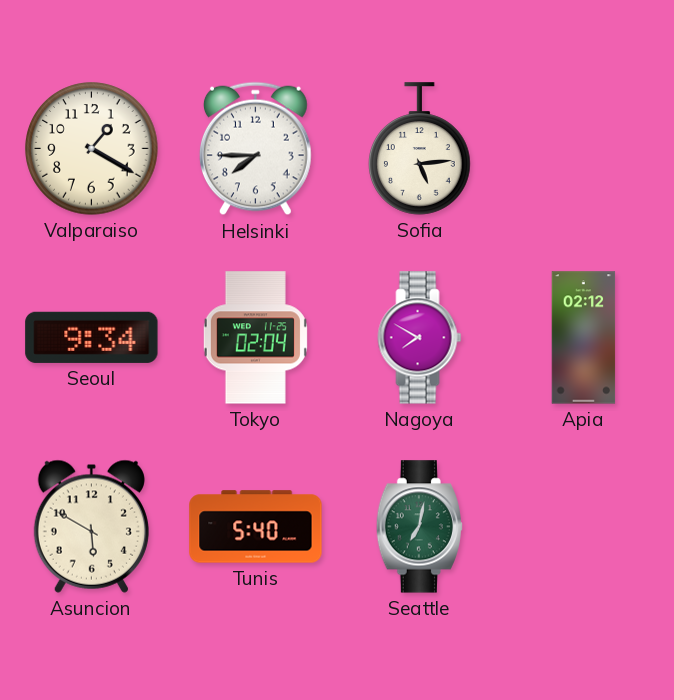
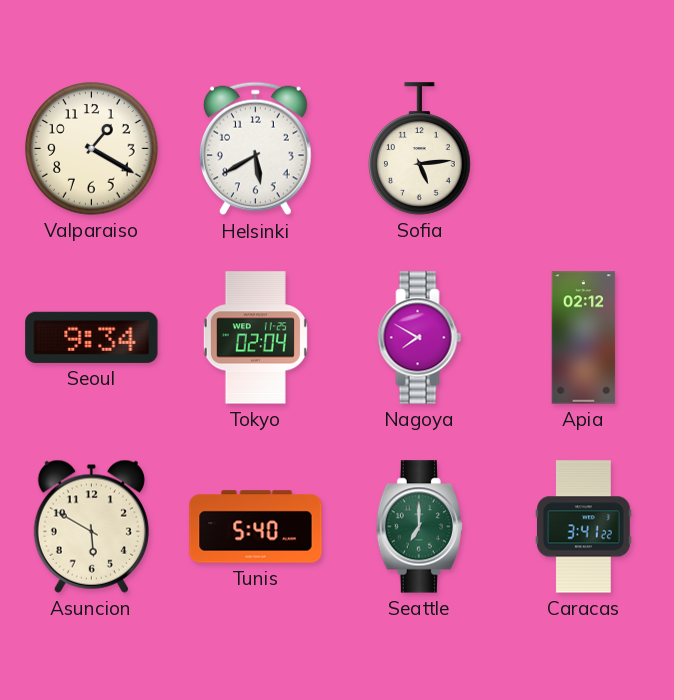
Helsinki: 7:45 -> 5:40
Seattle: 7:02 -> 7:00
Caracas: none -> 3:41
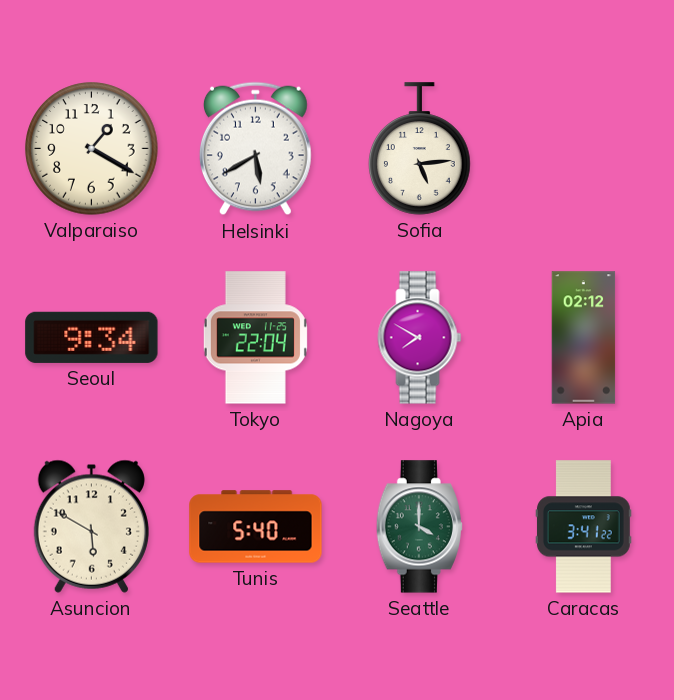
Tokyo: 02:04 -> 22:04
Seattle: 7:00 -> 4:00
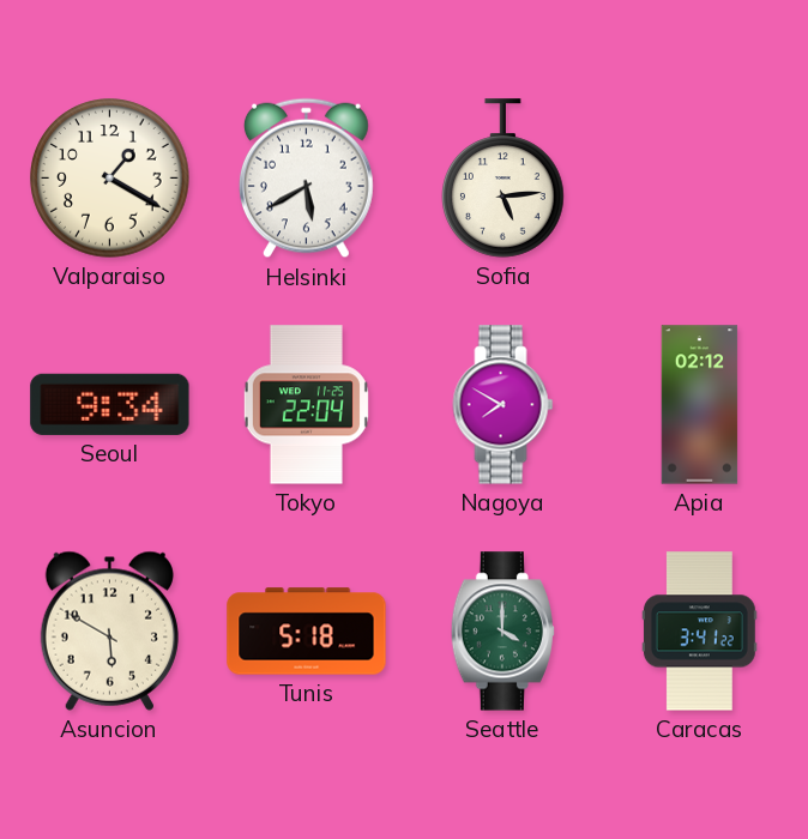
Tunis: 5:40 -> 5:18
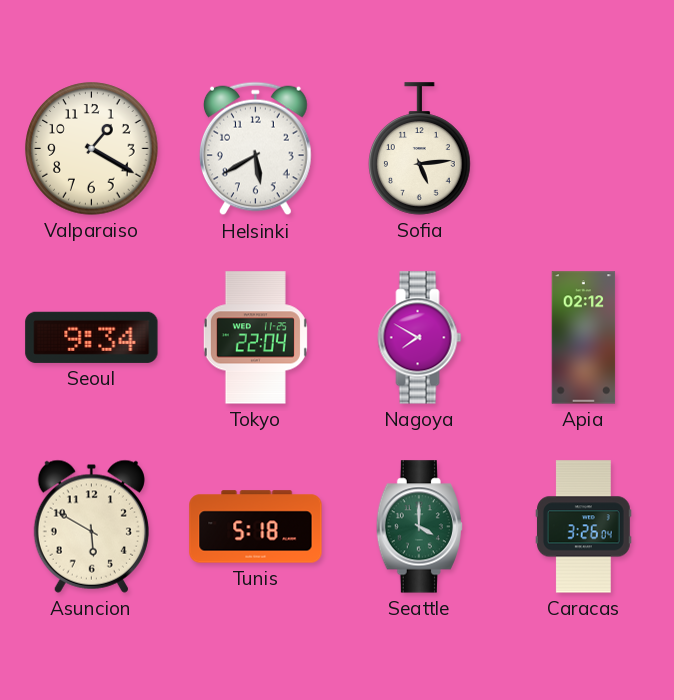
Caracas: 3:41 -> 3:26
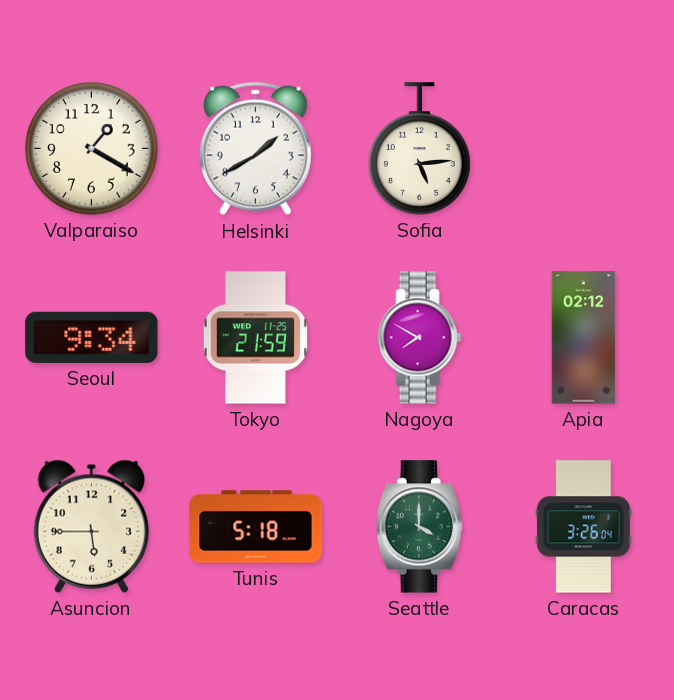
Helsinki: 5:40 -> 1:40
Tokyo: 22:04 -> 21:59
Asuncion: 5:50 -> 5:45
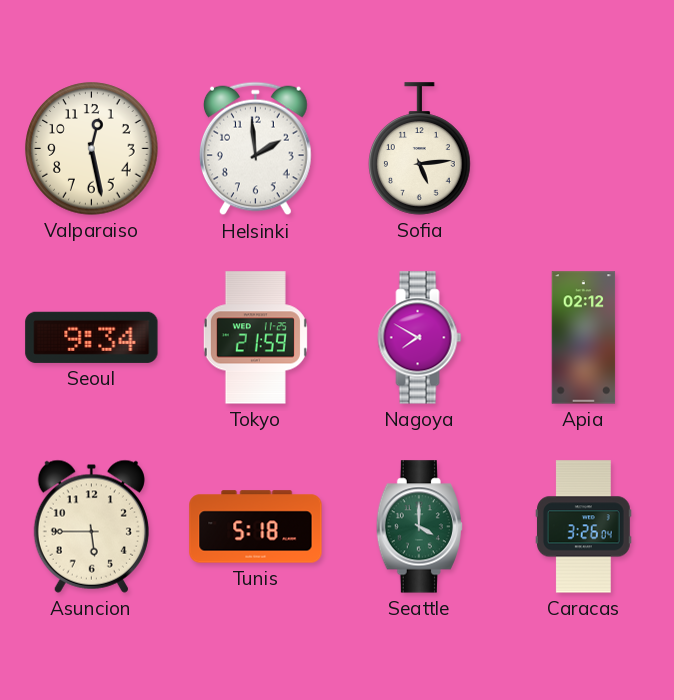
Valparaiso: 1:20 -> 12:28
Helsinki: 1:40 -> 1:59
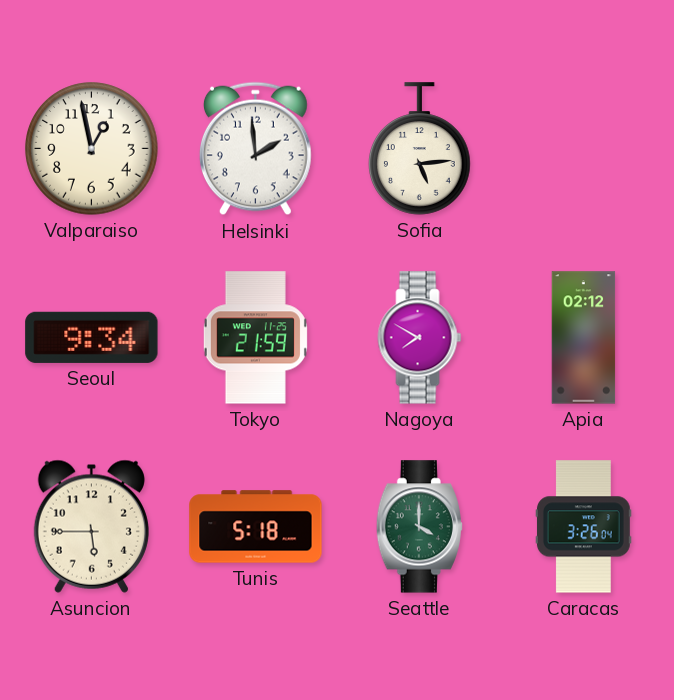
Valparaiso: 12:28 -> 12:58
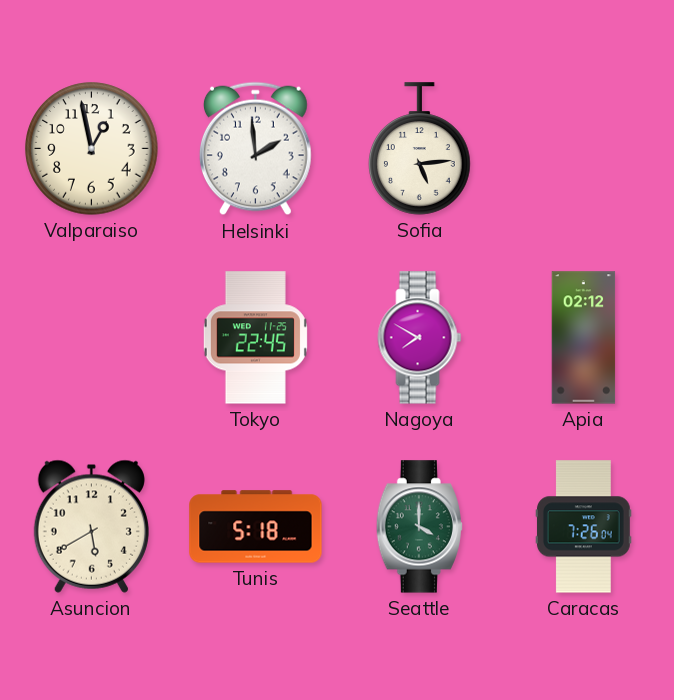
Seoul: 9:34 -> none
Tokyo: 21:59 -> 22:45
Asuncion: 5:45 -> 5:40
Caracas: 3:26 -> 7:26
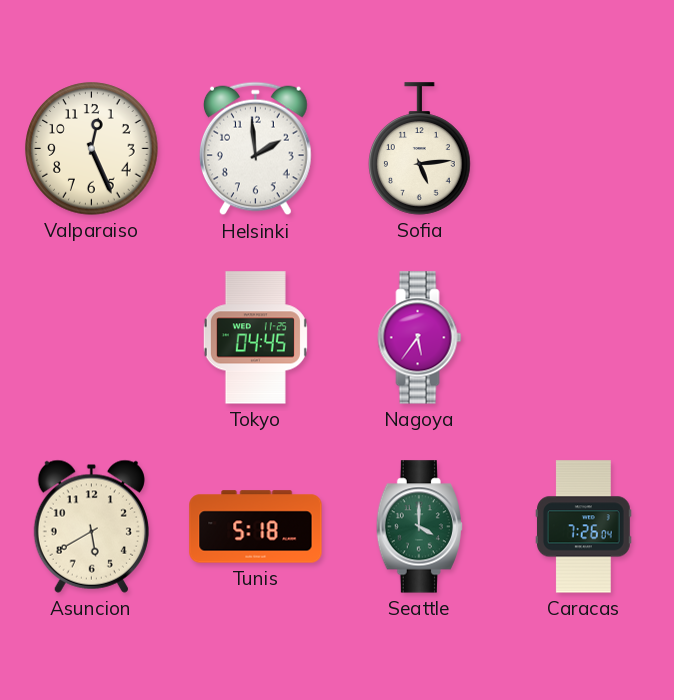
Valparaiso: 12:58 -> 12:26
Tokyo: 22:45 -> 04:45
Nagoya: 7:50 -> 5:36
Apia: 02:12 -> none
